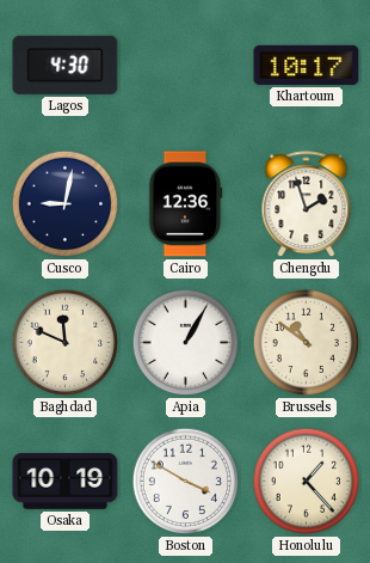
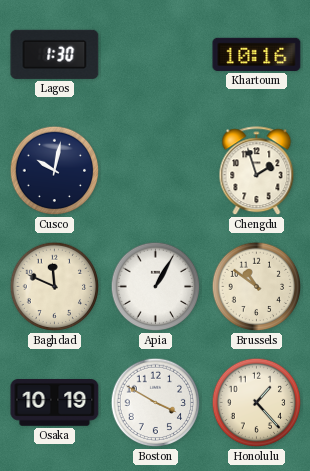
Lagos: 4:30 -> 1:30
Khartoum: 10:17 -> 10:16
Cusco: 9:02 -> 10:02
Cairo: 12:36 -> none
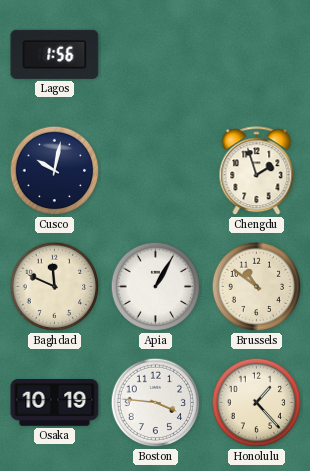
Lagos: 1:30 -> 1:56
Khartoum: 10:16 -> none
Boston: 3:50 -> 3:46
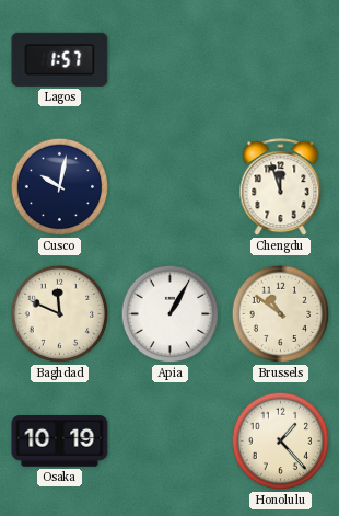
Lagos: 1:56 -> 1:57
Chengdu: 1:57 -> 11:57
Boston: 3:46 -> none
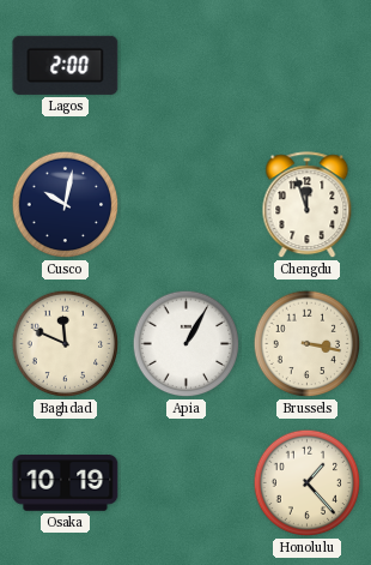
Lagos: 1:57 -> 2:00
Brussels: 10:51 -> 3:17
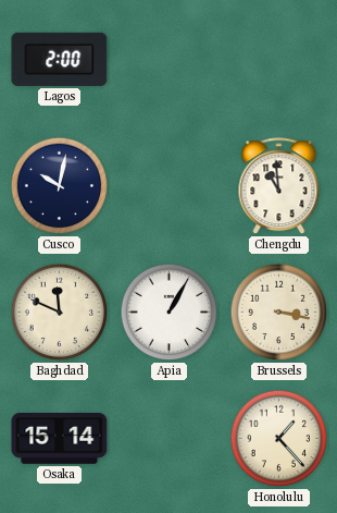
Chengdu: 11:57 -> 10:59
Osaka: 10:19 -> 15:14
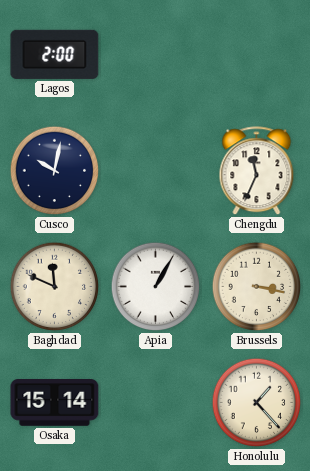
Chengdu: 10:59 -> 11:34
